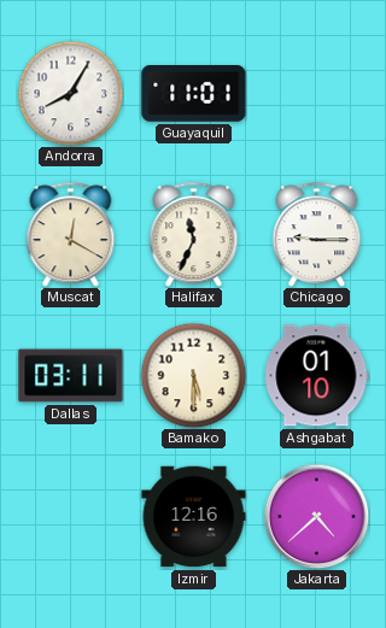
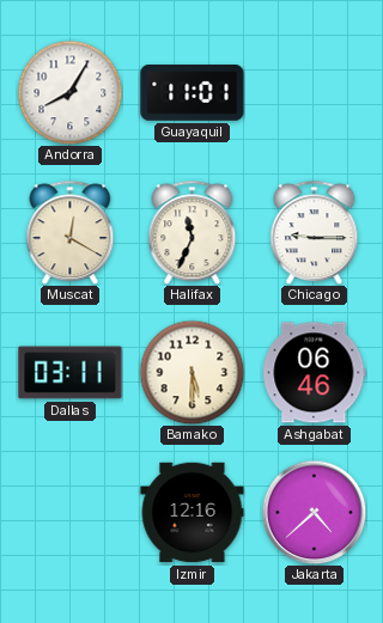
Ashgabat: 01:10 -> 06:46
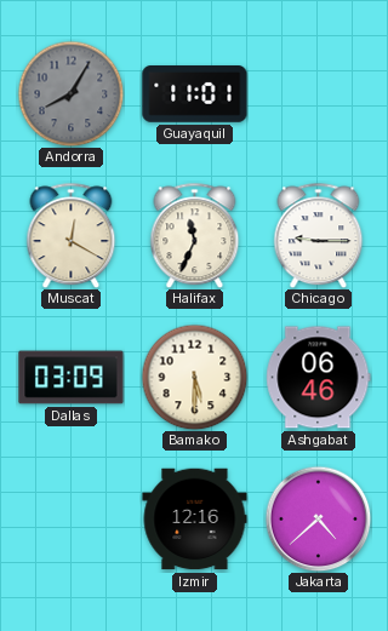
Andorra dial: white -> grey
Dallas: 03:11 -> 03:09
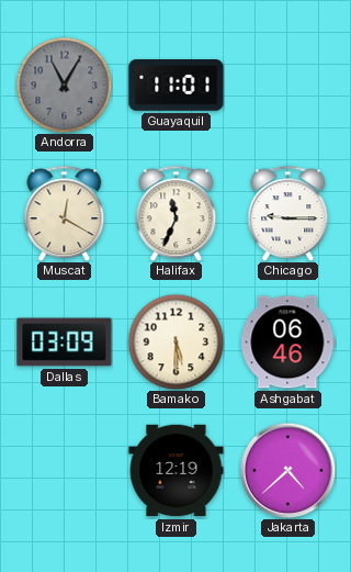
Andorra: 8:05 -> 11:05
Izmir: 12:16 -> 12:19
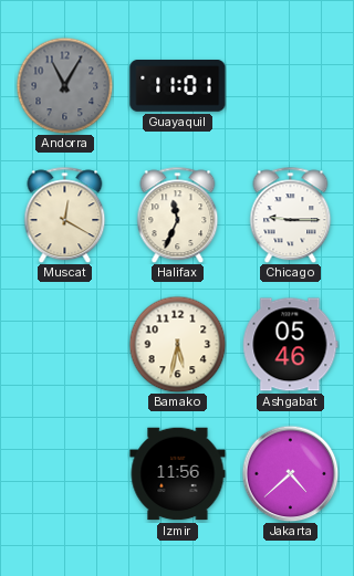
Dallas: 03:09 -> none
Bamako: 5:30 -> 5:32
Ashgabat: 06:46 -> 05:46
Izmir: 12:19 -> 11:56
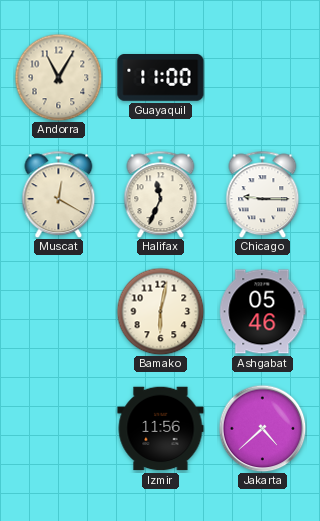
Andorra dial: grey -> cream
Guayaquil: 11:01 -> 11:00
Bamako: 5:32 -> 6:02
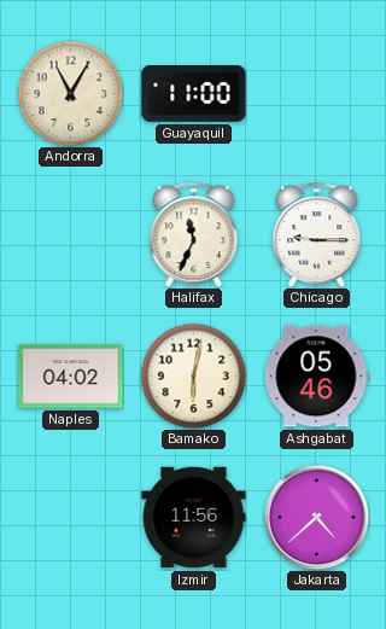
Muscat: 12:20 -> none
Naples: none -> 04:02
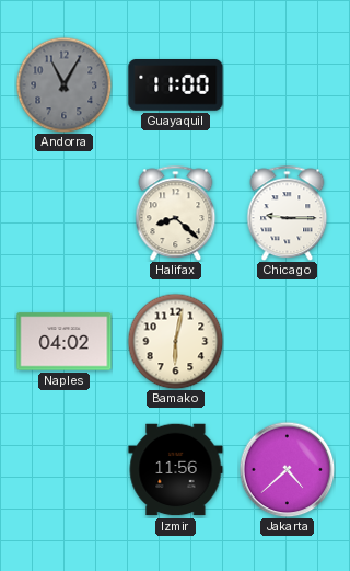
Andorra dial: cream -> grey
Halifax: 11:34 -> 8:22
Ashgabat: 05:46 -> none
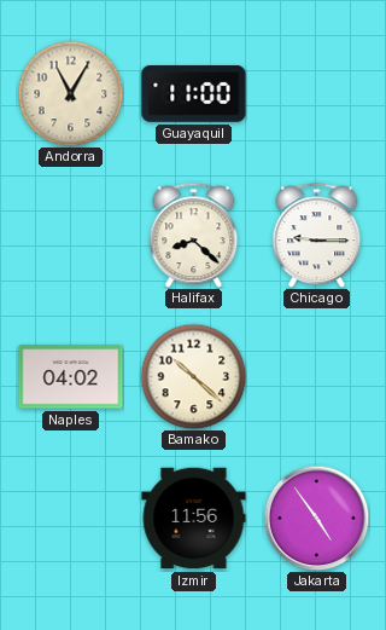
Andorra dial: grey -> cream
Bamako: 6:02 -> 10:22
Jakarta: 4:38 -> 4:54
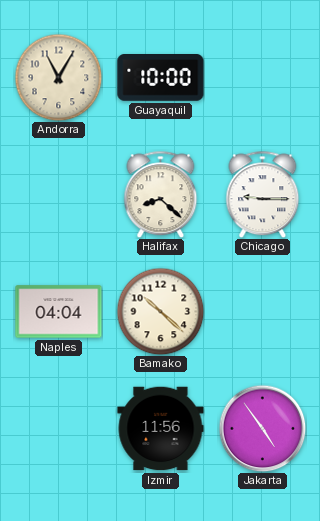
Guayaquil: 11:00 -> 10:00
Naples: 04:02 -> 04:04
